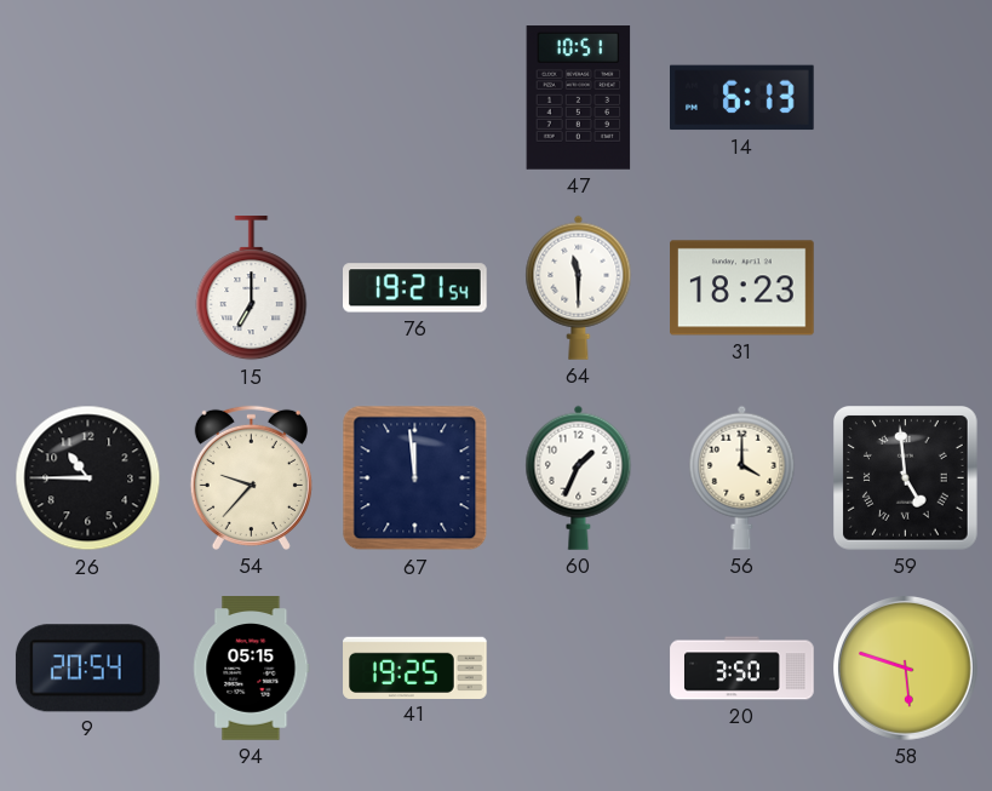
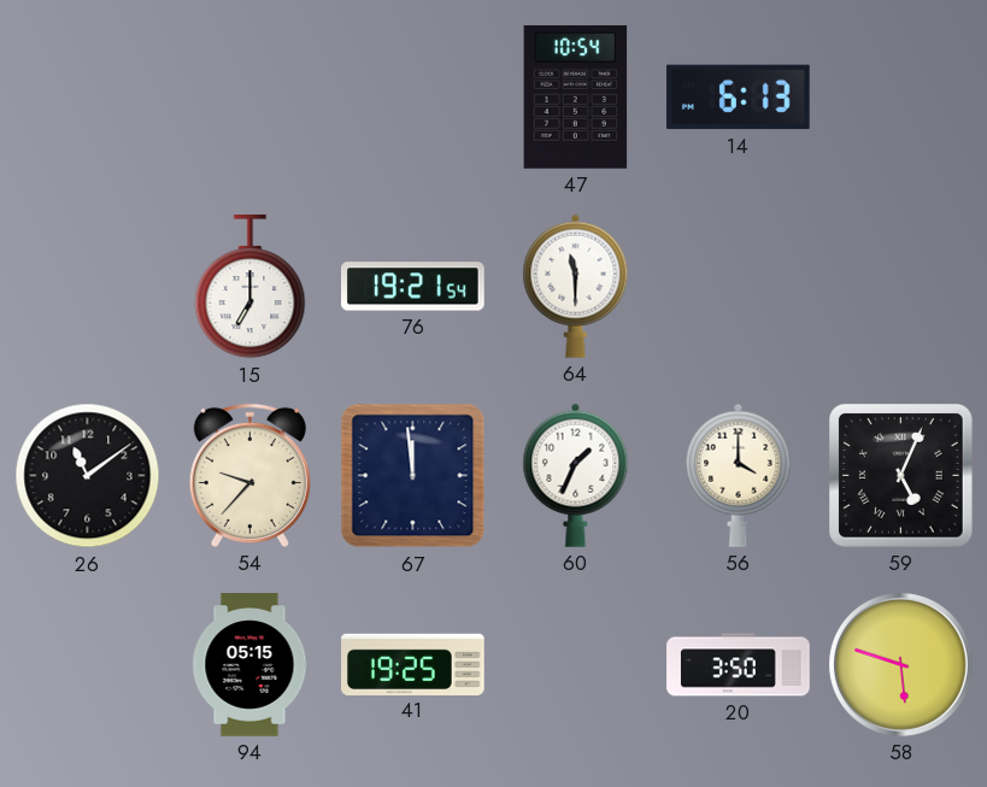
47: 10:51 -> 10:54
31: 18:23 -> none
26: 10:45 -> 11:09
59: 4:59 -> 5:04
9: 20:54 -> none
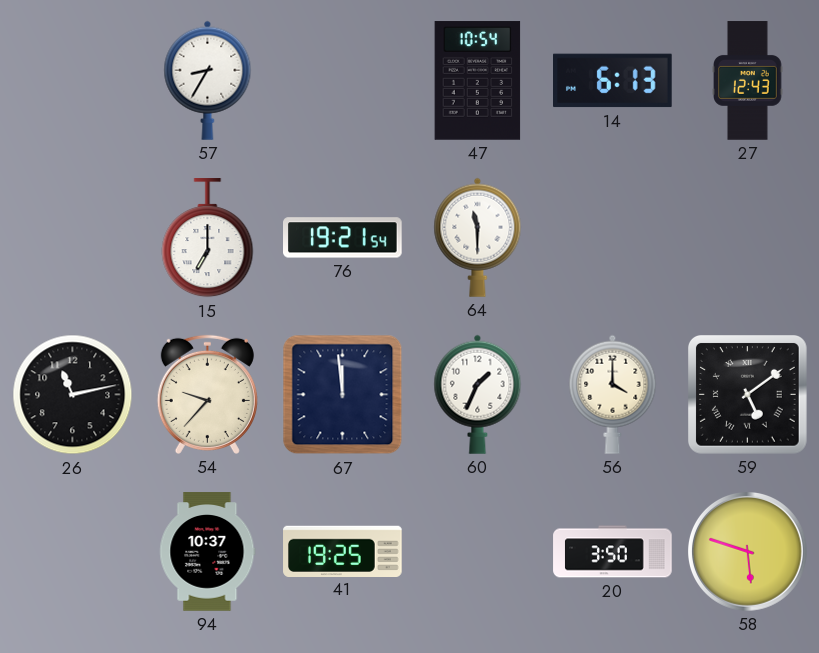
57: none -> 8:35
27: none -> 12:43
26: 11:09 -> 11:13
59: 5:04 -> 5:09
94: 05:15 -> 10:37
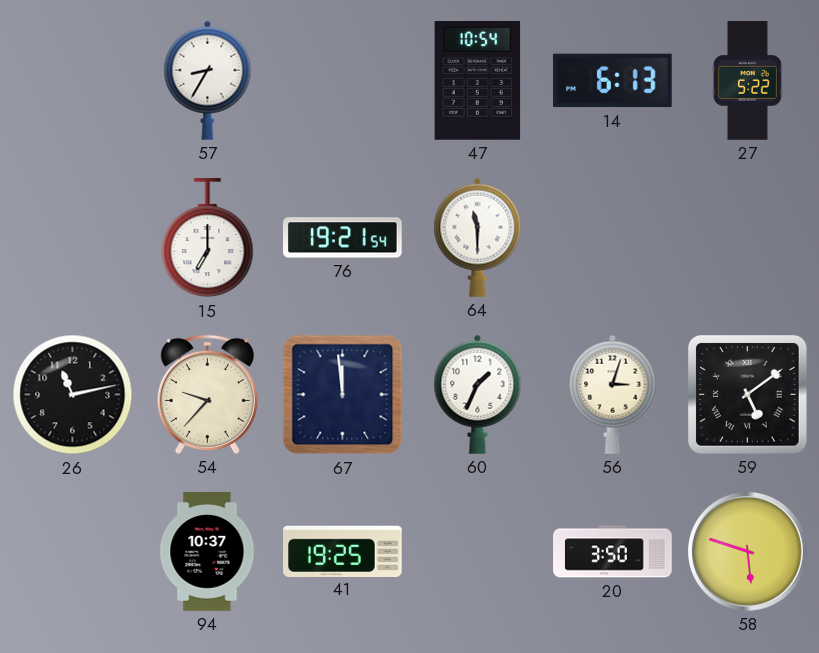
27: 12:43 -> 5:22
56: 4:00 -> 3:03
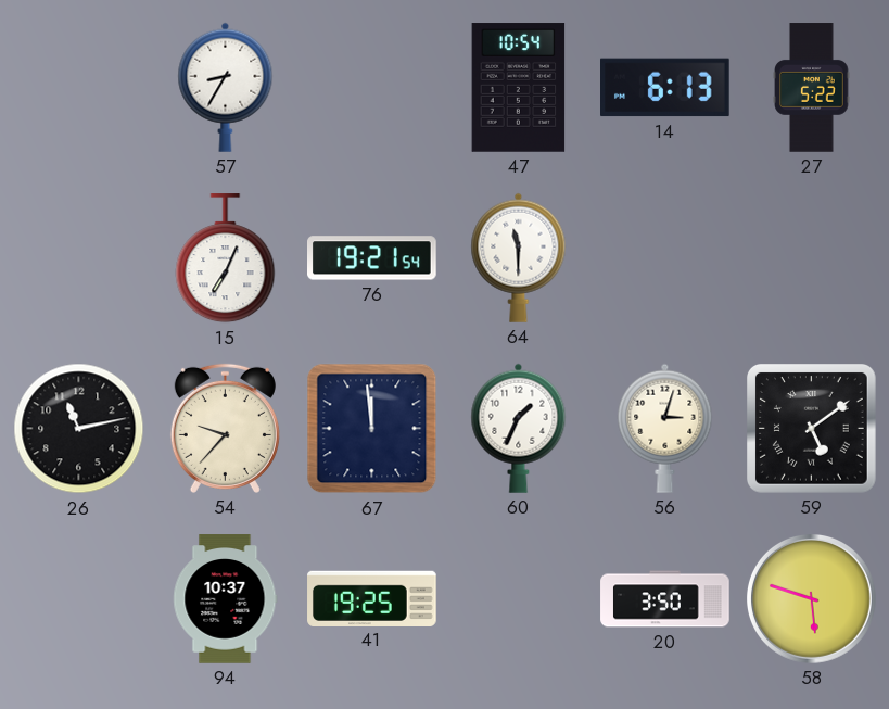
15: 7:00 -> 7:04
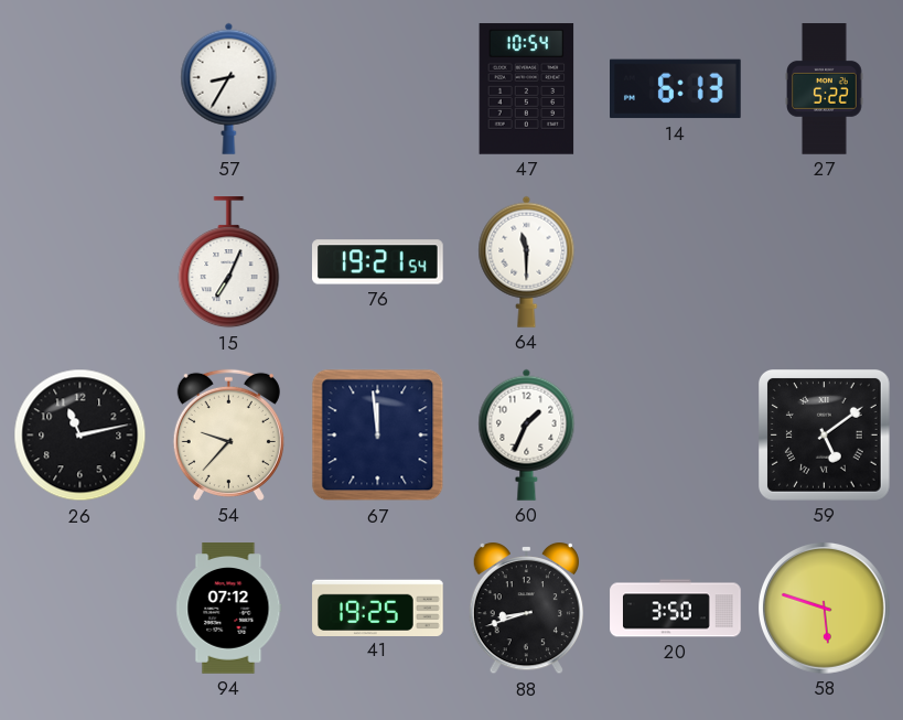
56: 3:03 -> none
94: 10:37 -> 07:12
88: none -> 8:42
